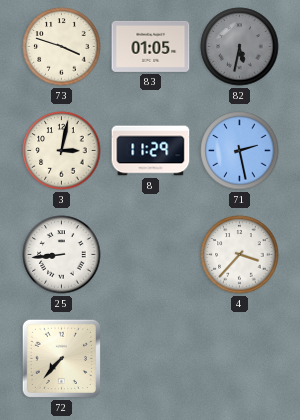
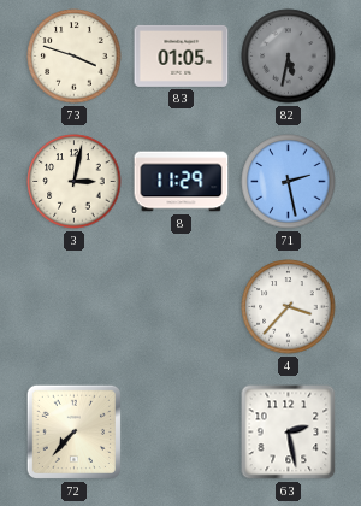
25: 8:44 -> none
63: none -> 2:28
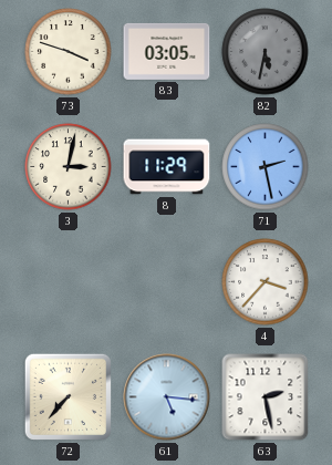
83: 01:05 -> 03:05
61: none -> 5:16
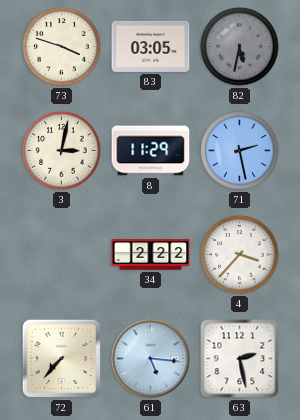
34: none -> 2:22
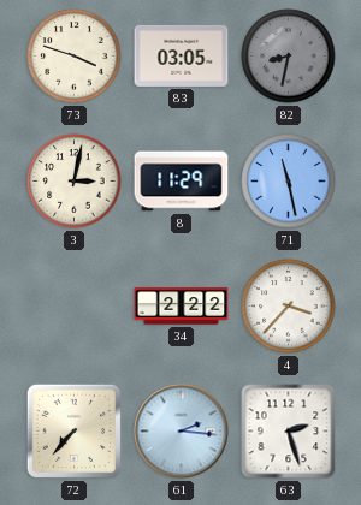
82: 5:32 -> 8:32
71: 2:28 -> 11:28
61: 5:16 -> 2:16
63: 2:28 -> 2:27
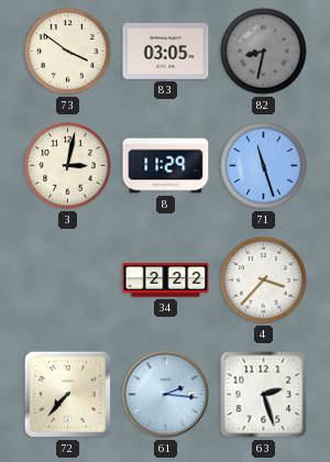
73: 3:48 -> 3:51
71: 11:28 -> 11:27
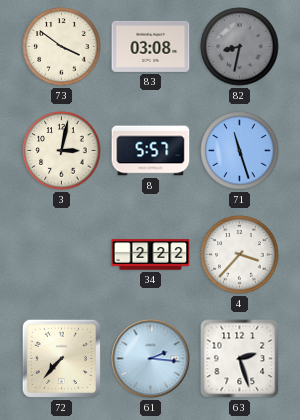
83: 03:05 -> 03:08
8: 11:29 -> 5:57
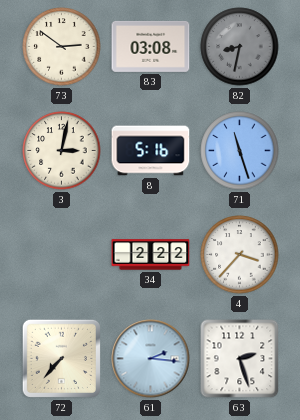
73: 3:51 -> 2:51
8: 5:57 -> 5:16
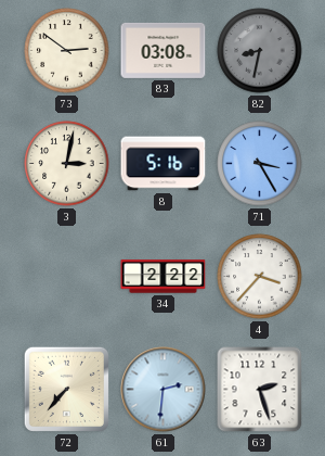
71: 11:27 -> 3:25
61: 2:16 -> 2:31
